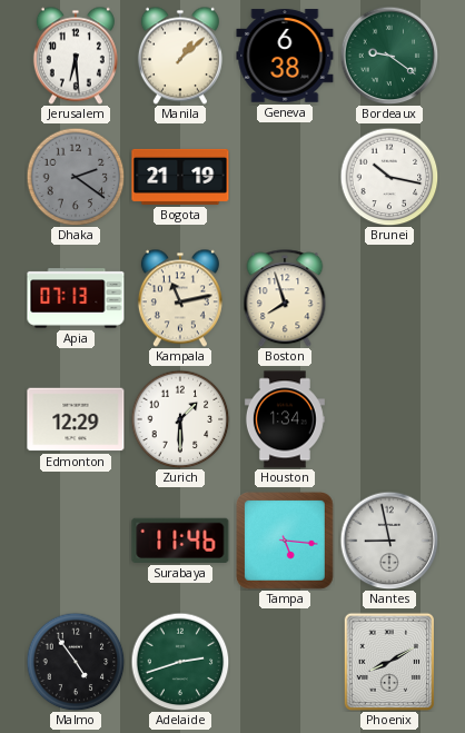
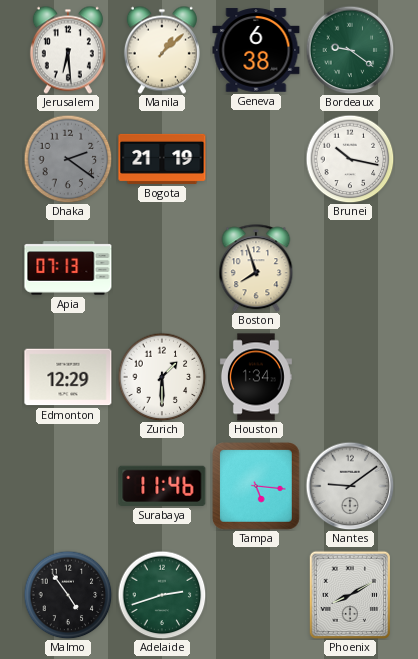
Kampala: 11:13 -> none
Nantes: 8:58 -> 9:09
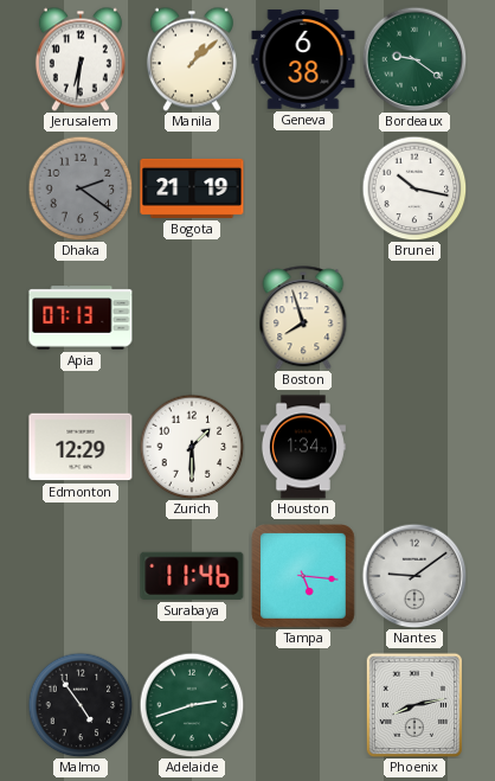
Jerusalem: 6:29 -> 6:31
Phoenix: 8:10 -> 8:13
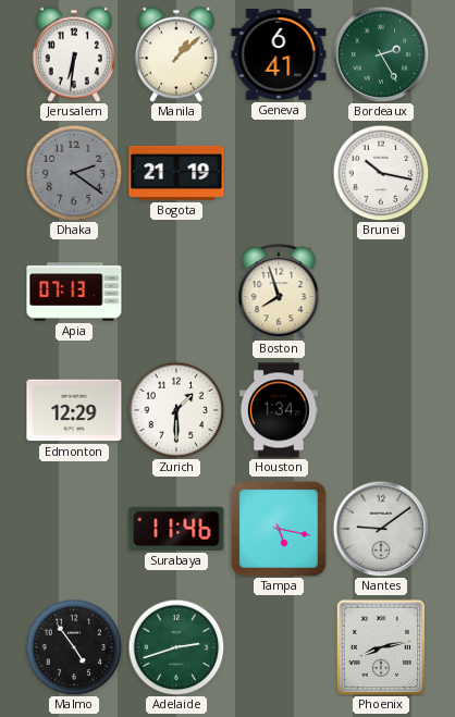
Geneva: 6:38 -> 6:41
Bordeaux: 9:21 -> 2:25
Tampa: 5:16 -> 5:17
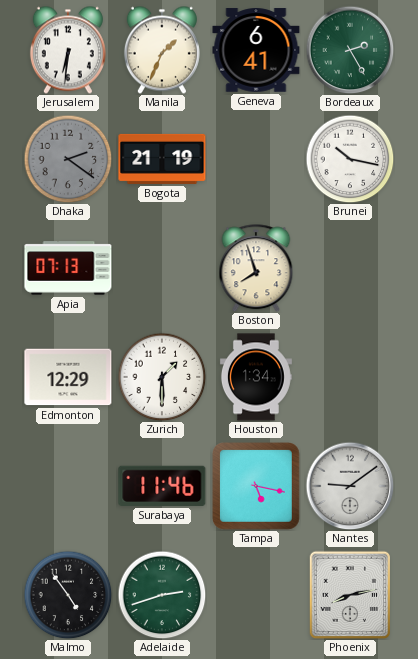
Manila: 1:08 -> 1:34
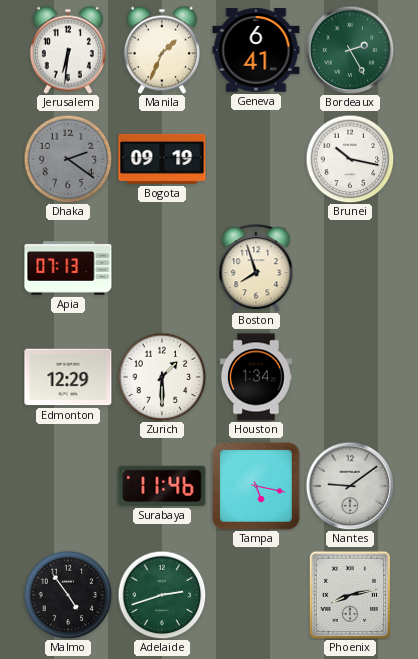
Bogota: 21:19 -> 09:19
